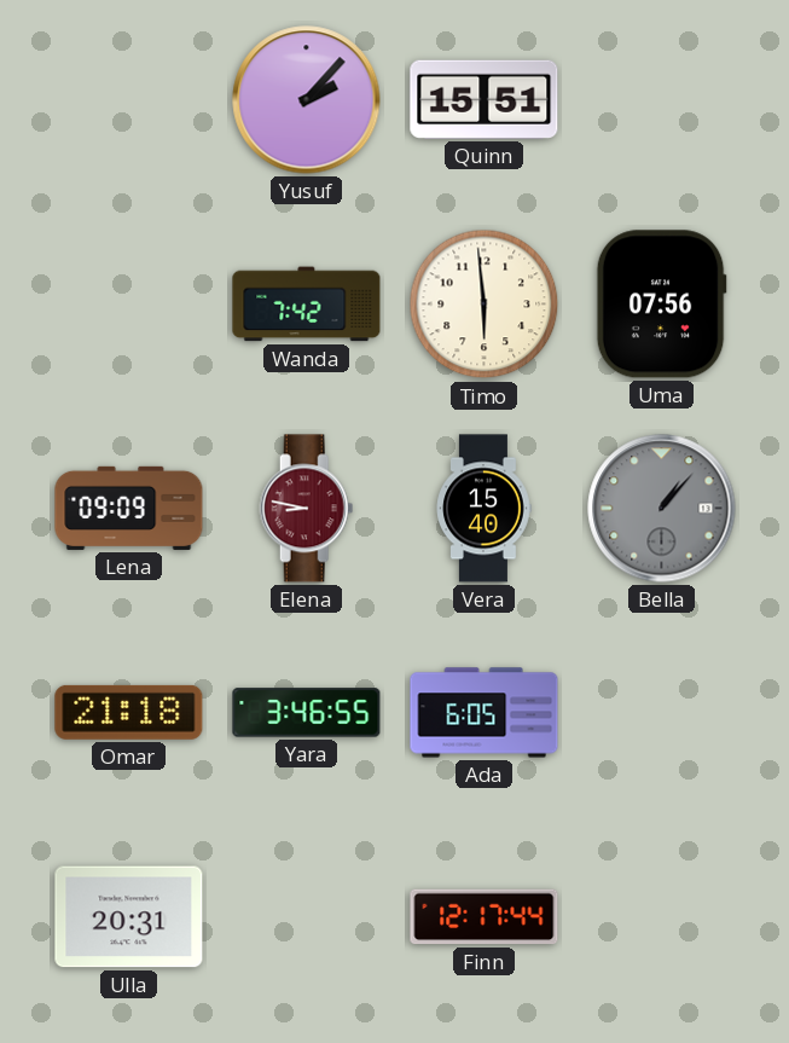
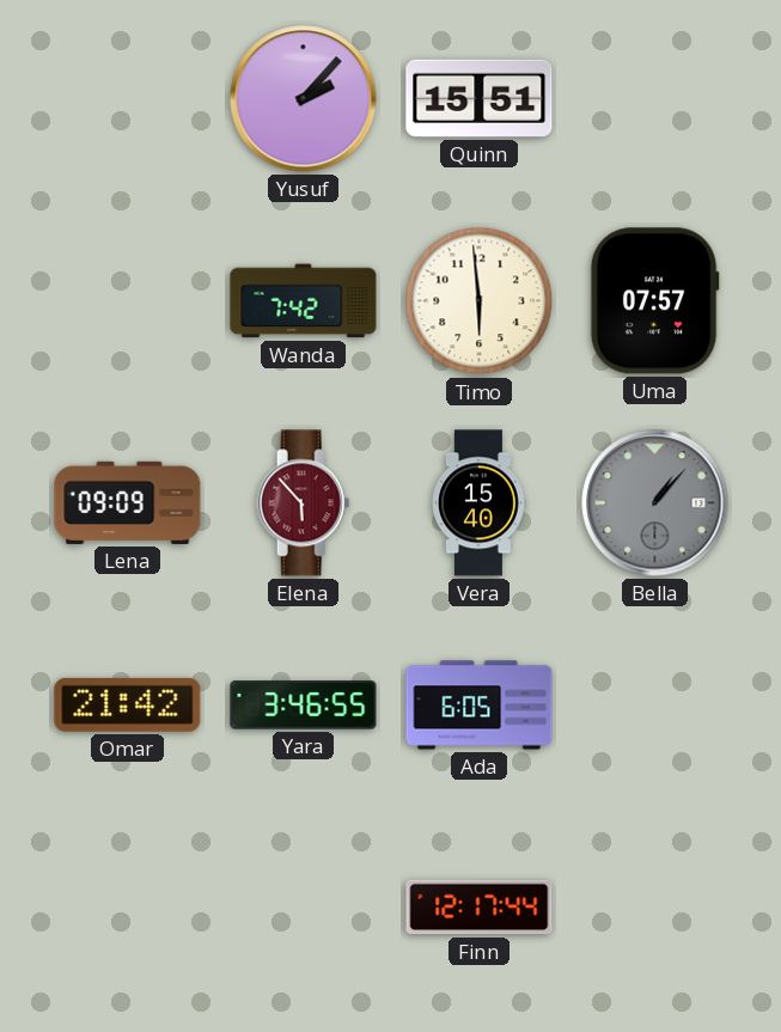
Uma: 07:56 -> 07:57
Elena: 8:47 -> 5:53
Omar: 21:18 -> 21:42
Ulla: 20:31 -> none
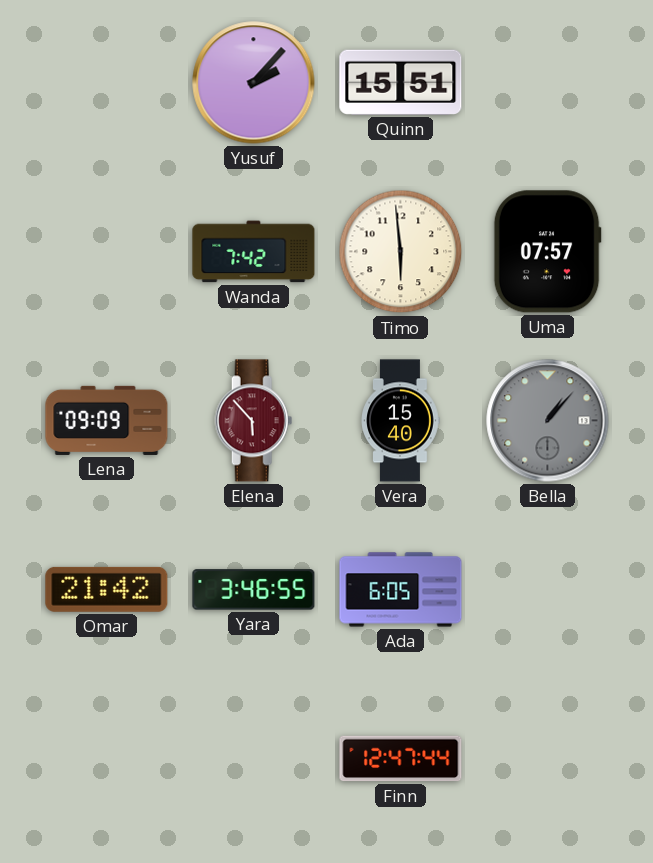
Finn: 12:17 -> 12:47
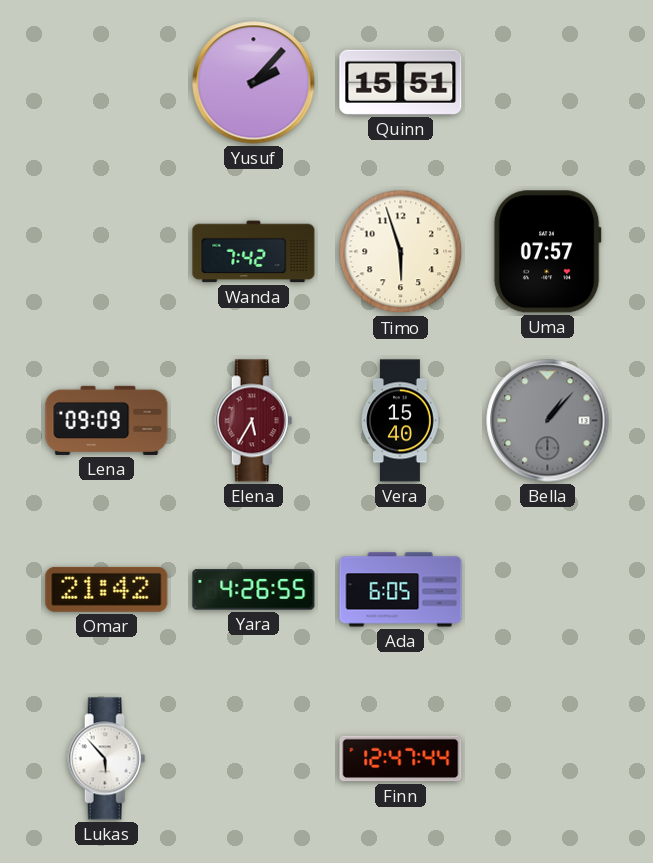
Timo: 5:59 -> 5:57
Elena: 5:53 -> 5:35
Yara: 3:46 -> 4:26
Lukas: none -> 5:53
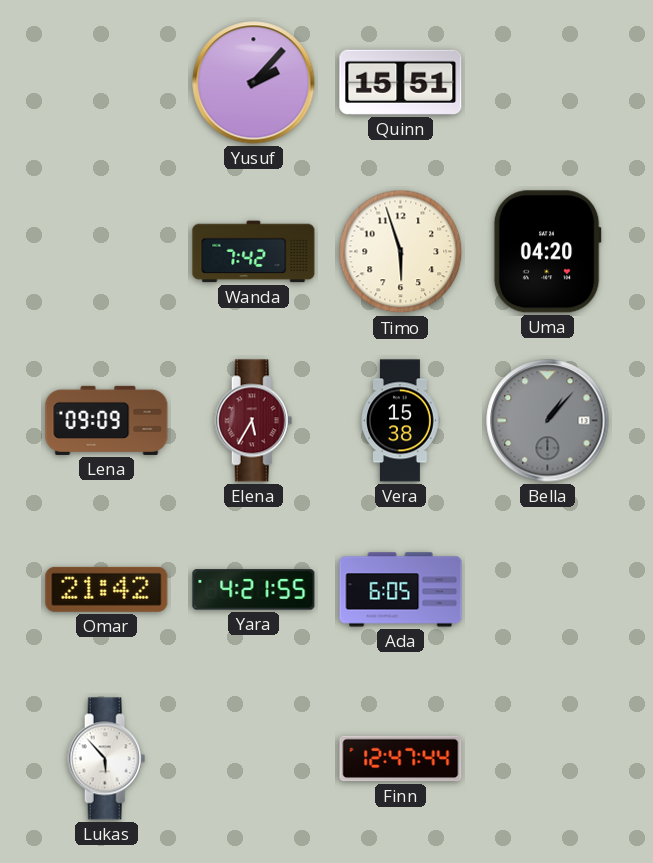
Uma: 07:57 -> 04:20
Vera: 15:40 -> 15:38
Yara: 4:26 -> 4:21
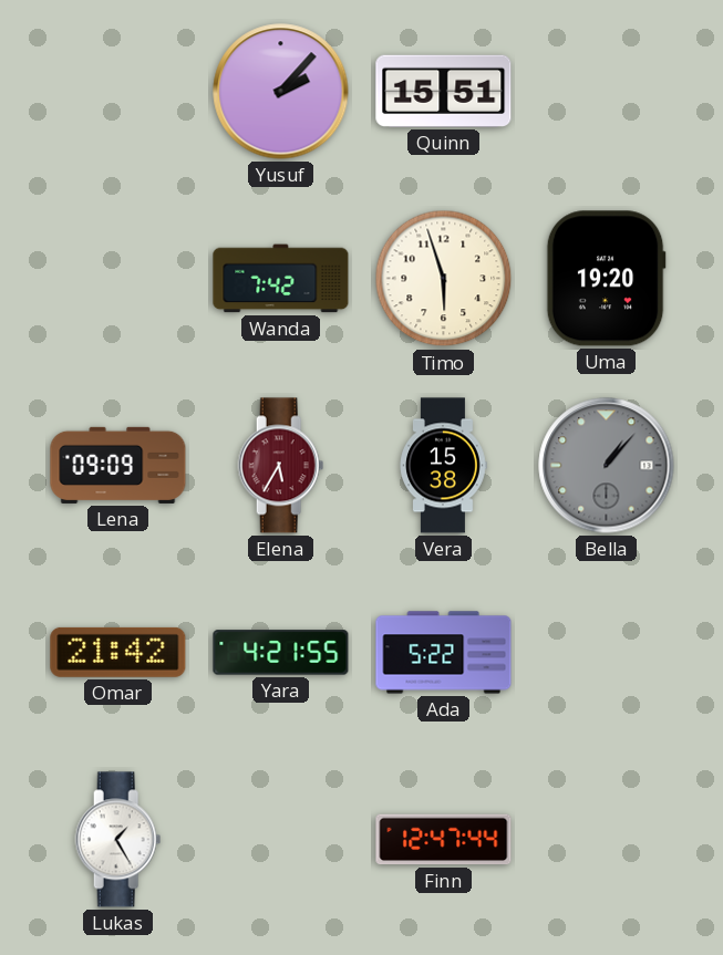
Uma: 04:20 -> 19:20
Ada: 6:05 -> 5:22
Lukas: 5:53 -> 1:25
